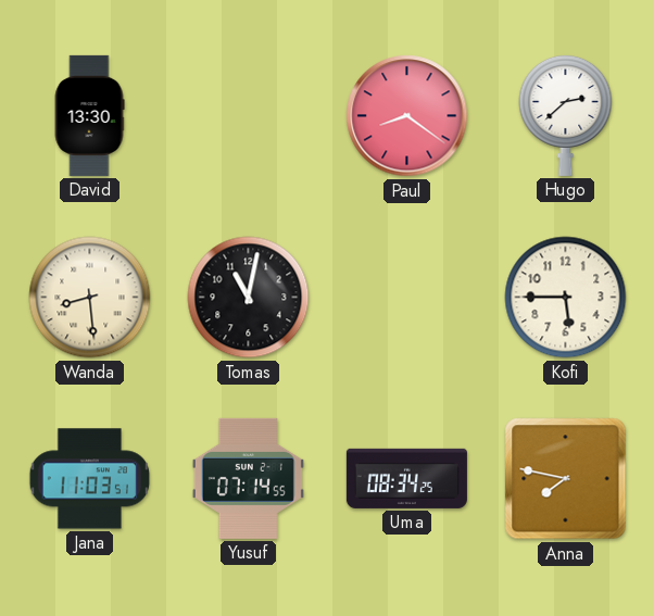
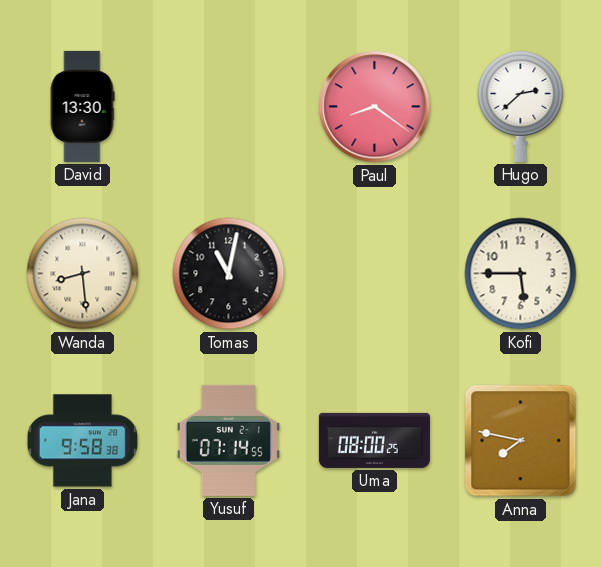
Jana: 11:03 -> 9:58
Uma: 08:34 -> 08:00
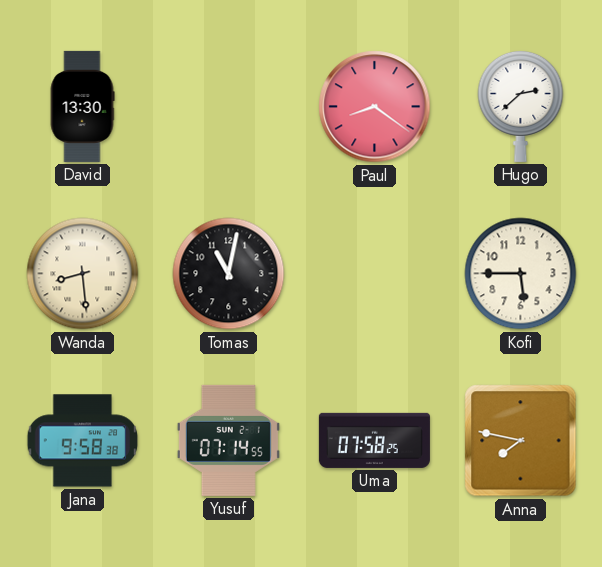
Uma: 08:00 -> 07:58
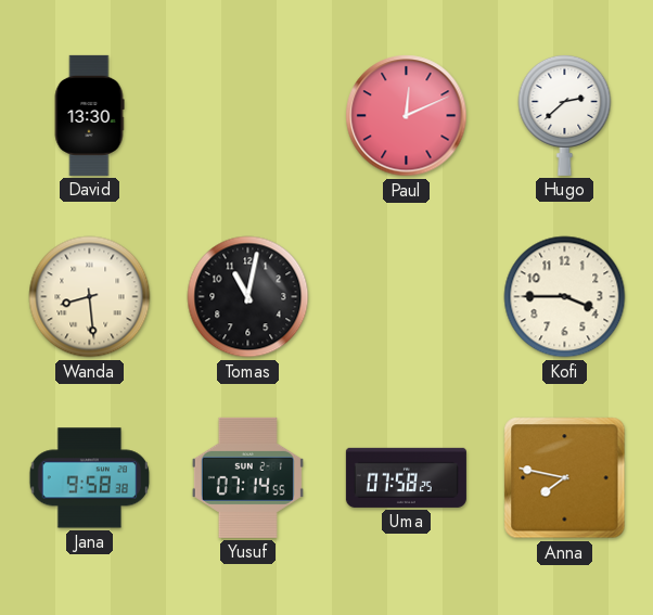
Paul: 8:21 -> 12:11
Kofi: 5:45 -> 3:45
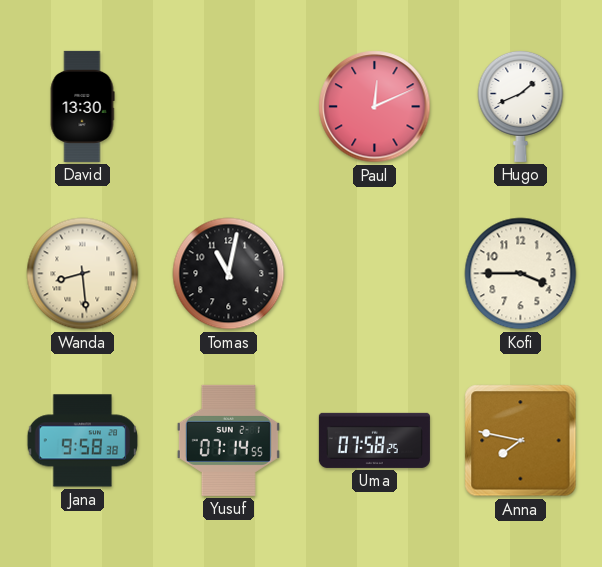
Hugo: 2:38 -> 1:41
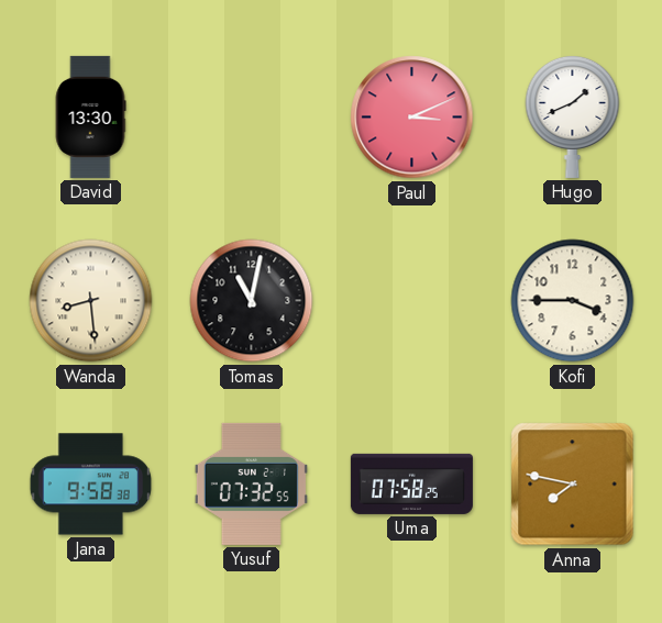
Paul: 12:11 -> 3:11
Yusuf: 07:14 -> 07:32
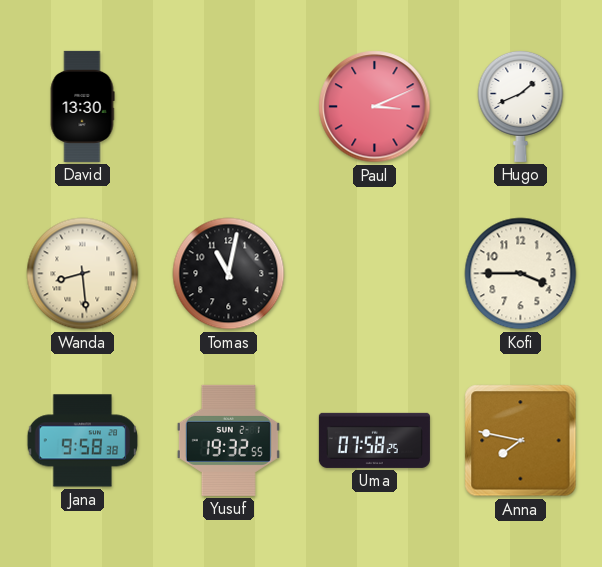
Yusuf: 07:32 -> 19:32
